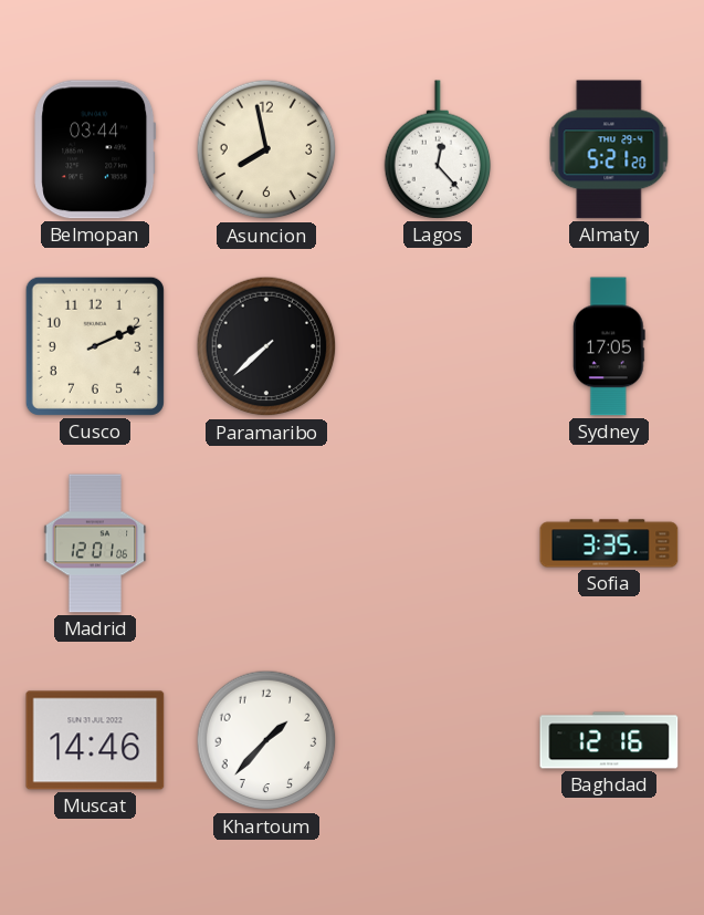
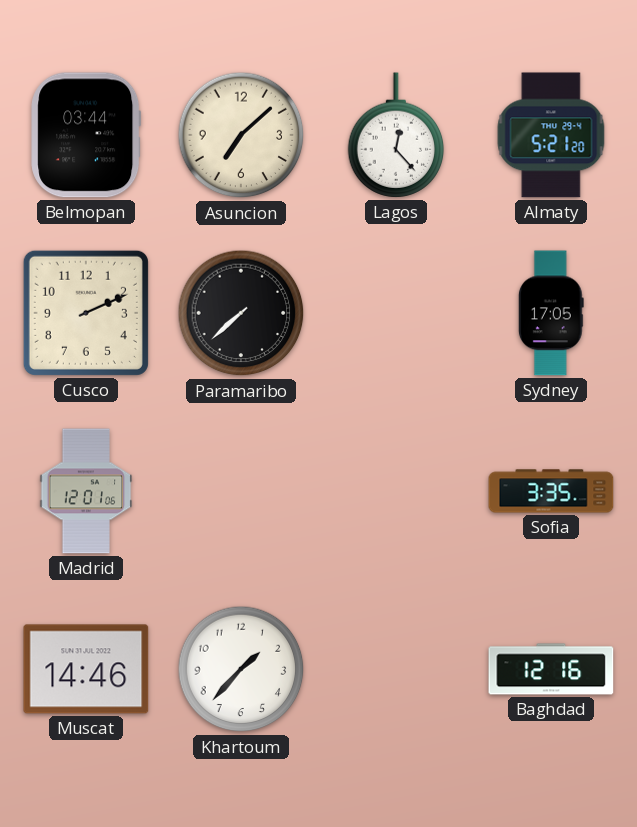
Asuncion: 7:58 -> 7:08
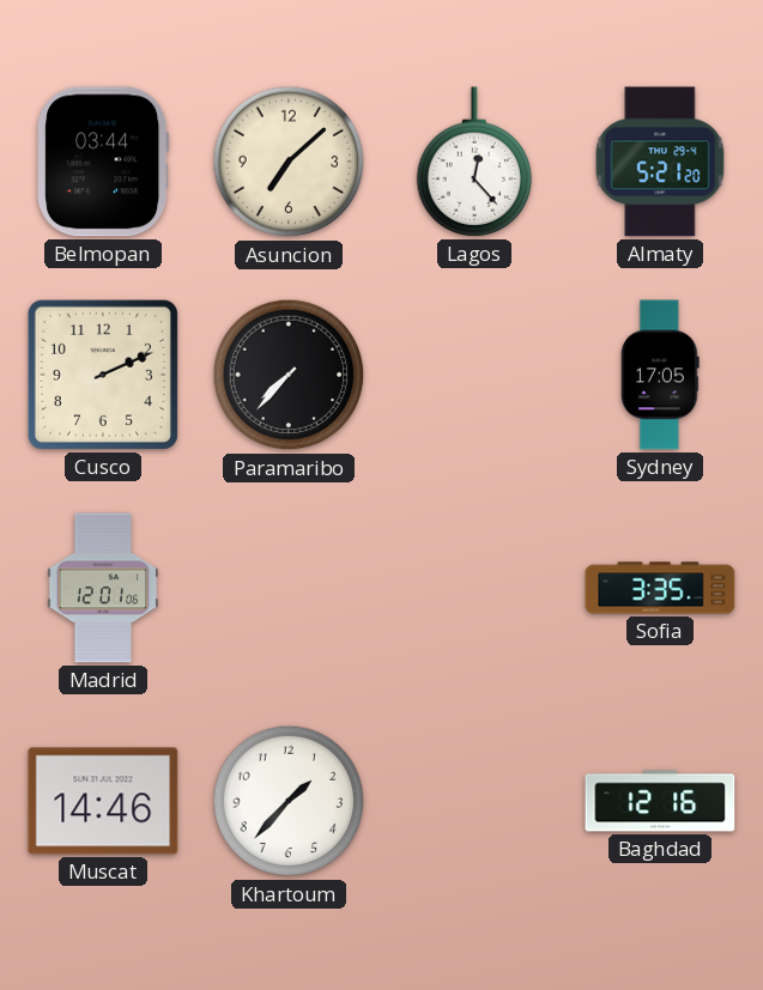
Paramaribo: 7:38 -> 7:37
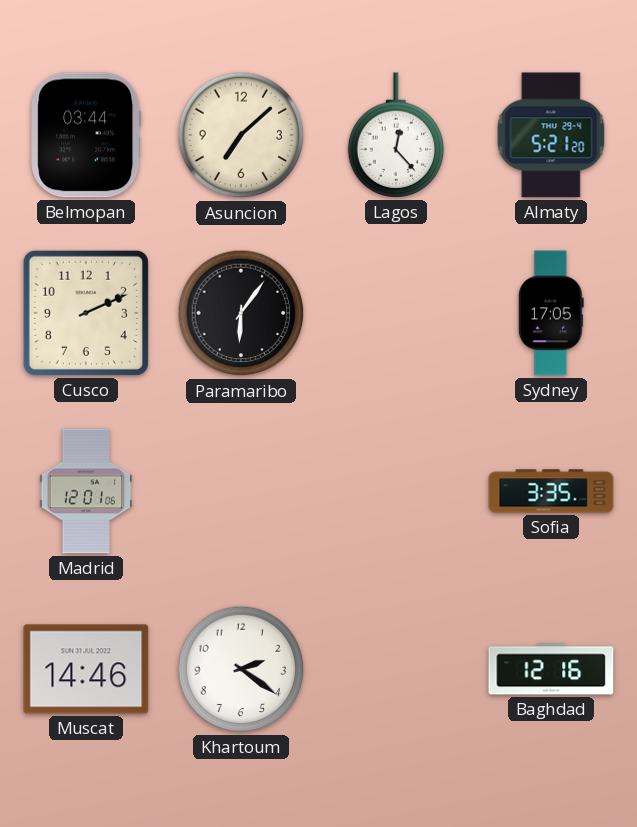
Paramaribo: 7:37 -> 6:06
Khartoum: 1:37 -> 2:21
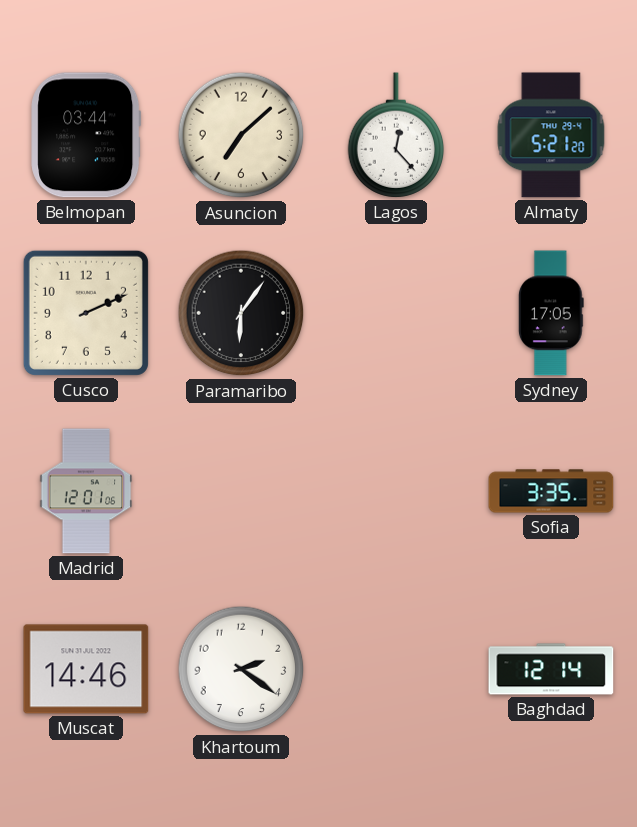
Baghdad: 12:16 -> 12:14
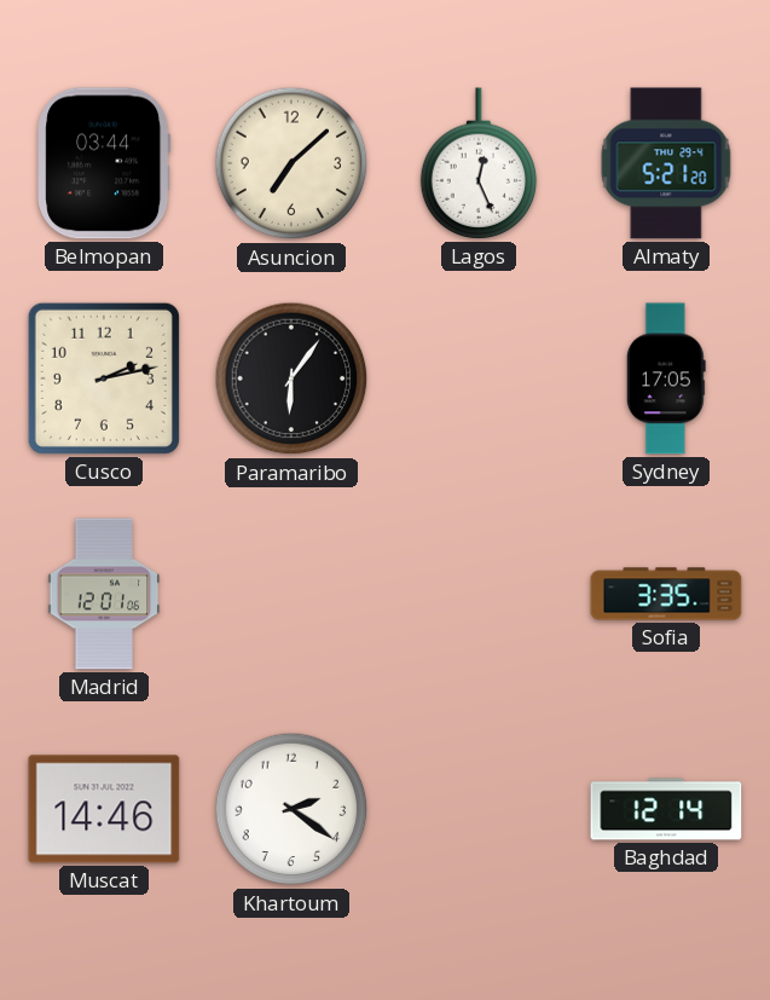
Lagos: 12:23 -> 12:26
Cusco: 2:11 -> 2:13
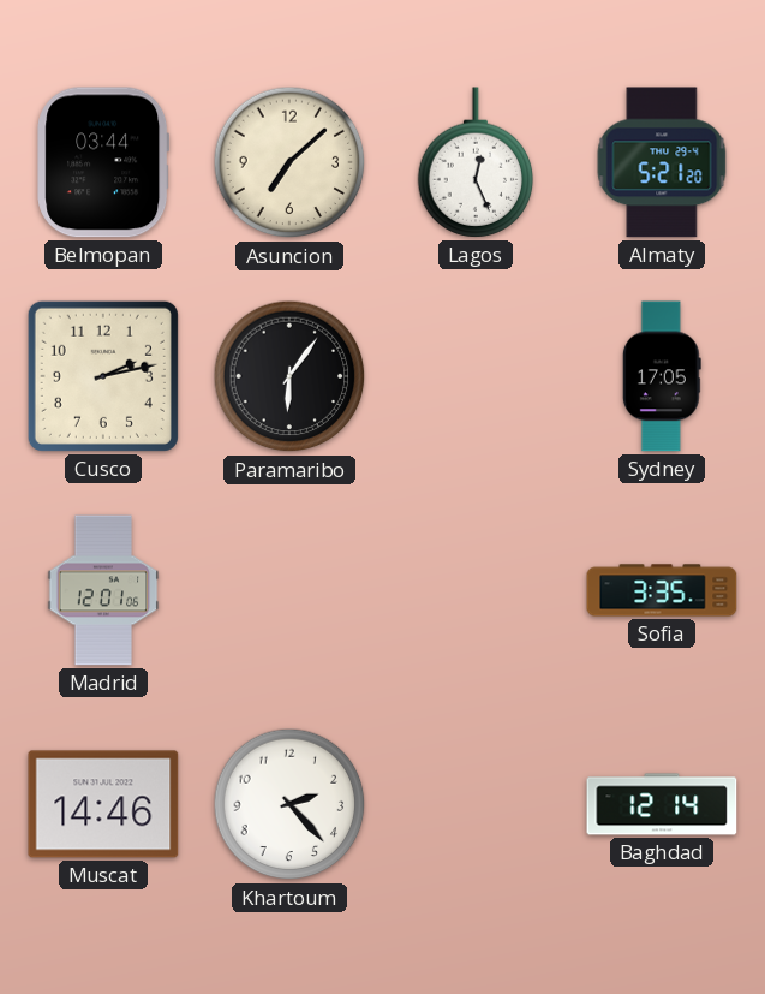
Khartoum: 2:21 -> 2:23
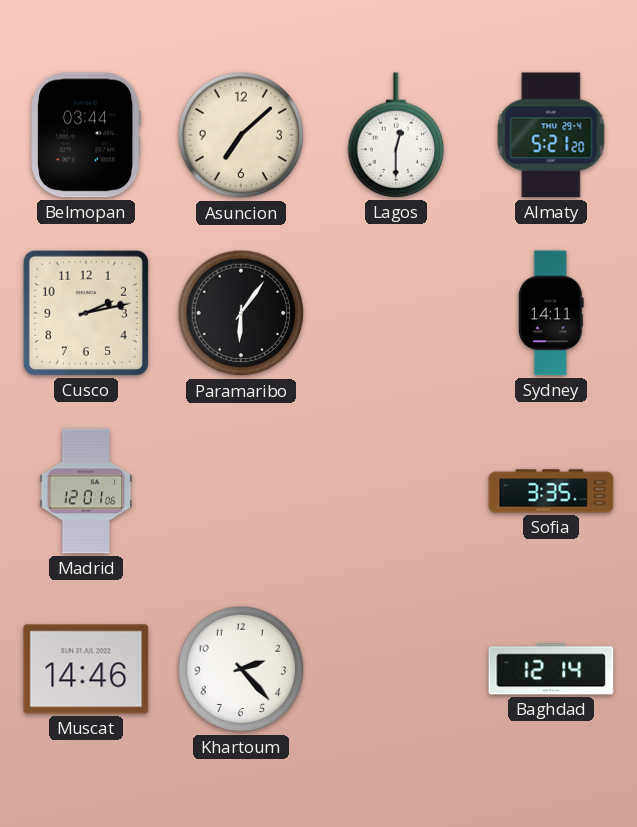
Lagos: 12:26 -> 12:30
Sydney: 17:05 -> 14:11
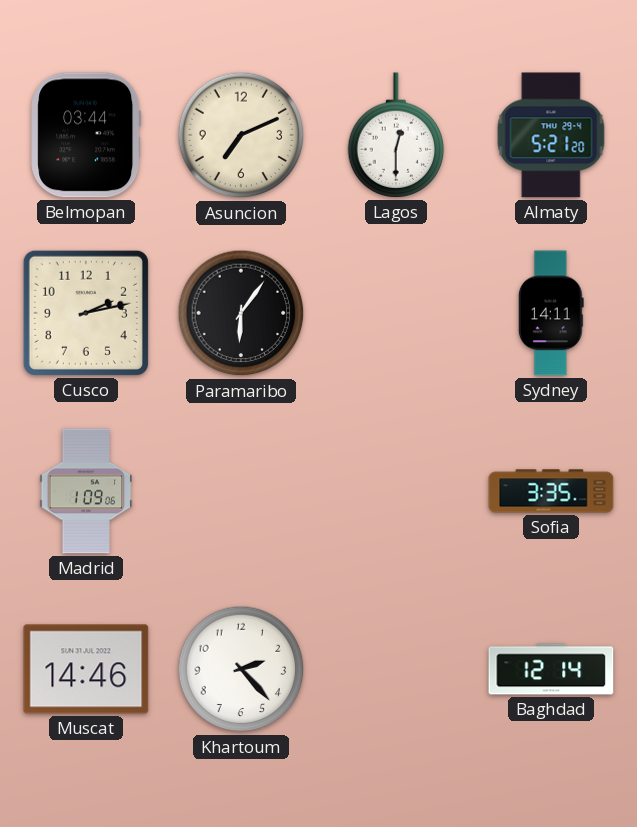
Asuncion: 7:08 -> 7:11
Madrid: 12:01 -> 1:09
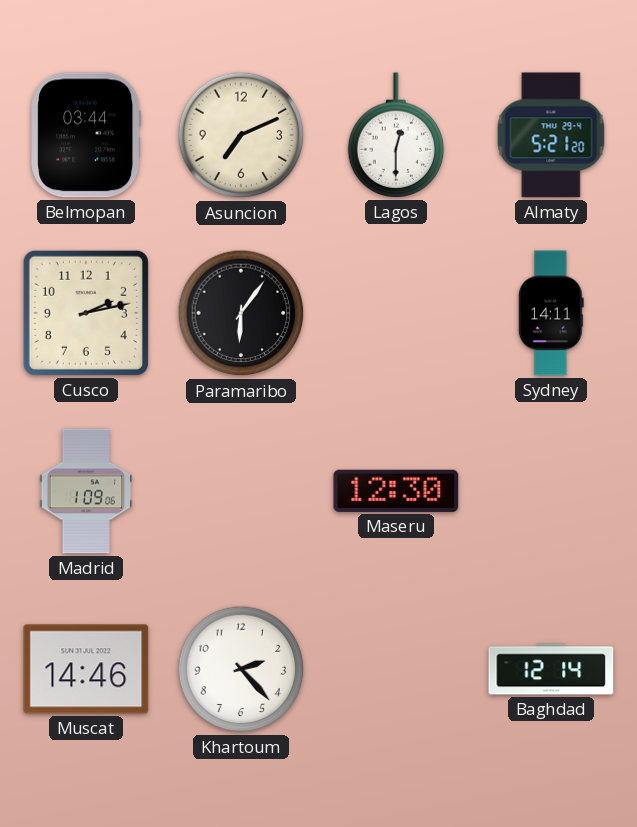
Maseru: none -> 12:30
Sofia: 3:35 -> none
